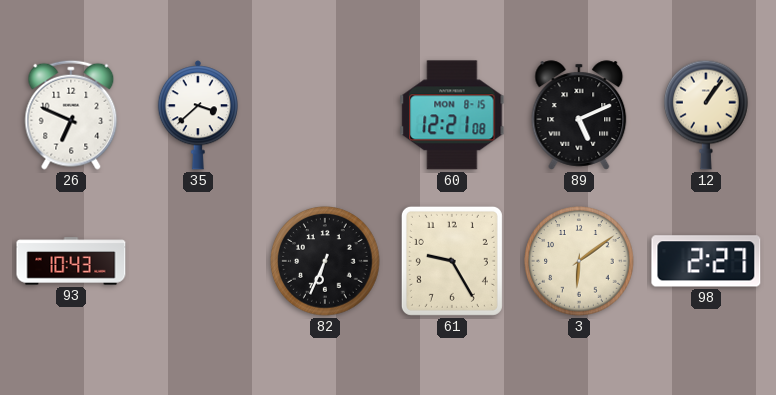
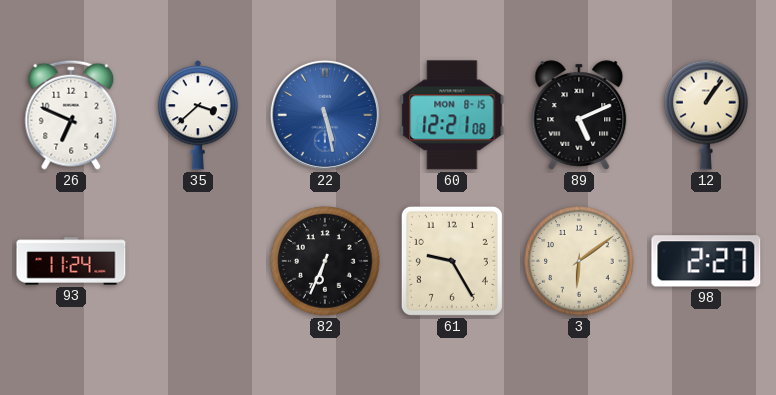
22: none -> 5:28
93: 10:43 -> 11:24
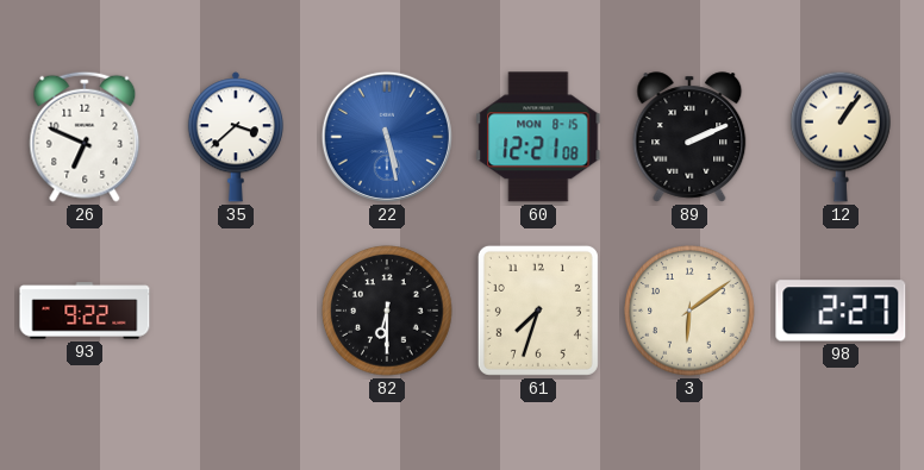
89: 5:11 -> 2:11
93: 11:24 -> 9:22
82: 6:34 -> 6:30
61: 9:25 -> 7:33
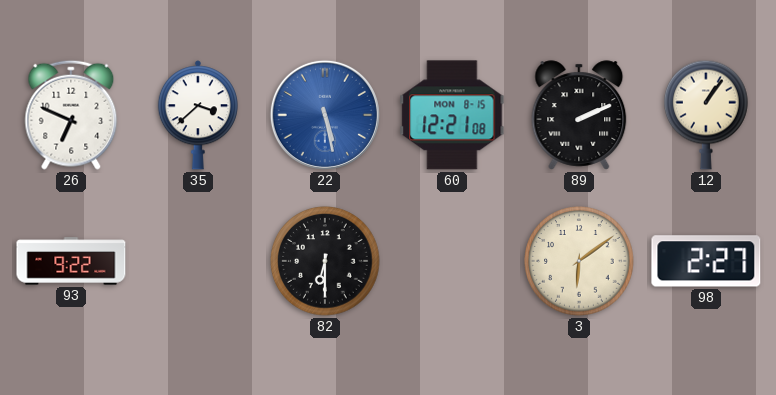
61: 7:33 -> none
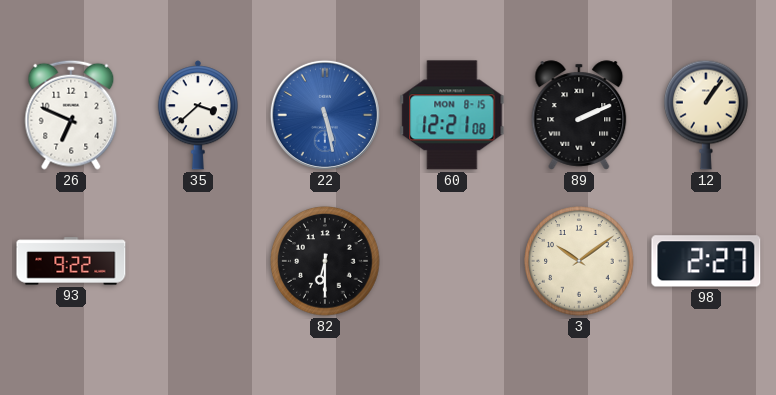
3: 6:09 -> 10:09
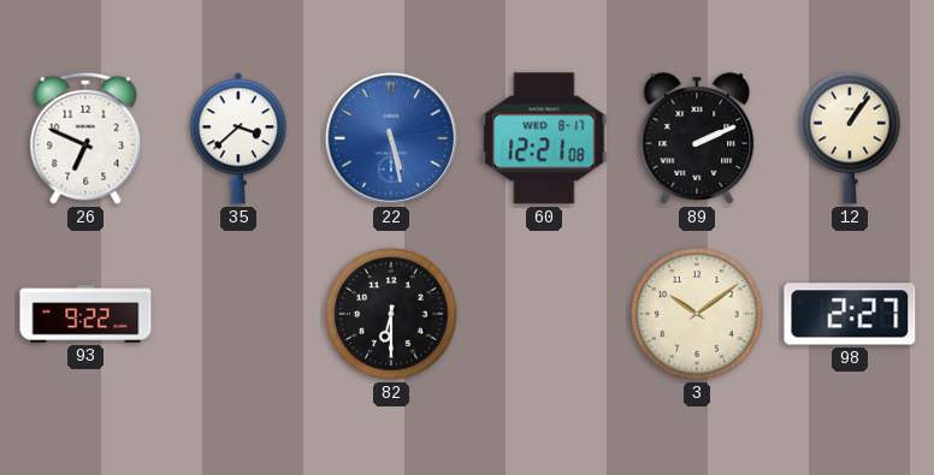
60 date: MON 8-15 -> WED 8-17
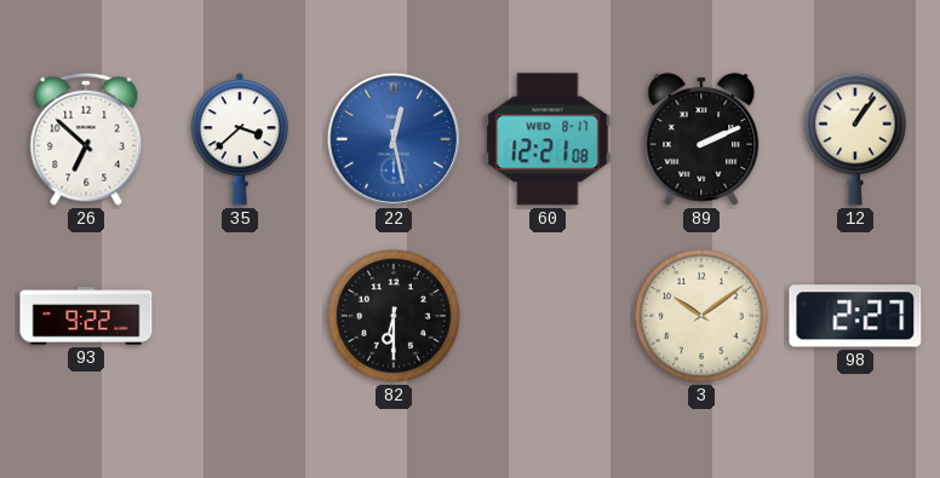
26: 6:49 -> 6:52
22: 5:28 -> 12:28
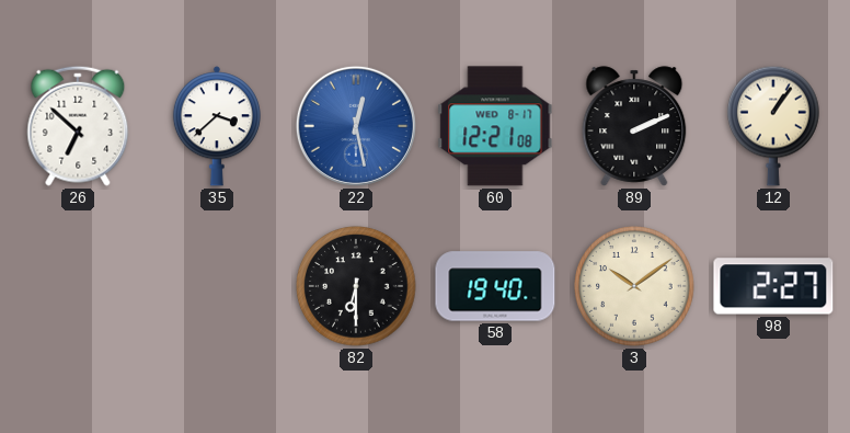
93: 9:22 -> none
58: none -> 19:40
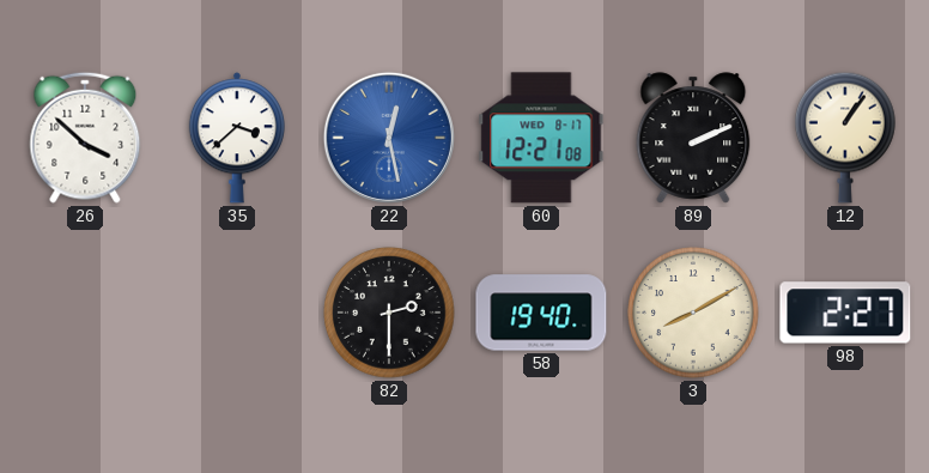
26: 6:52 -> 3:52
82: 6:30 -> 2:30
3: 10:09 -> 8:10
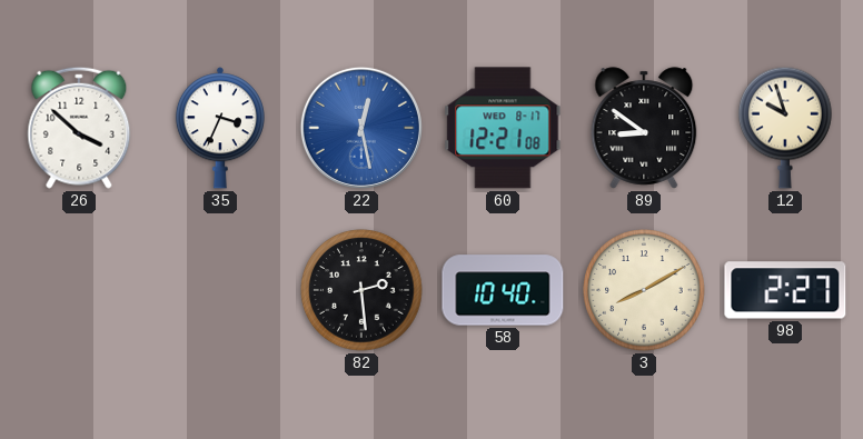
35: 3:38 -> 3:34
89: 2:11 -> 8:51
12: 1:06 -> 9:57
82: 2:30 -> 2:29
58: 19:40 -> 10:40
